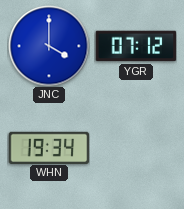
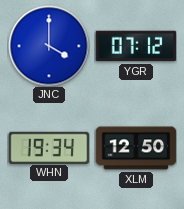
XLM: none -> 12:50
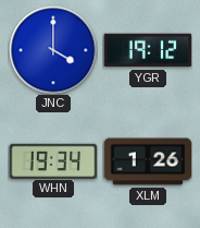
YGR: 07:12 -> 19:12
XLM: 12:50 -> 1:26
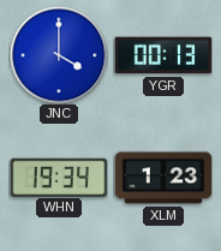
YGR: 19:12 -> 00:13
XLM: 1:26 -> 1:23
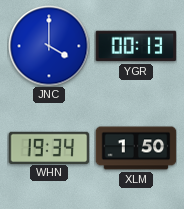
XLM: 1:23 -> 1:50
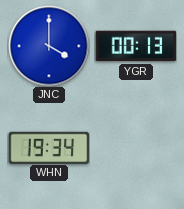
XLM: 1:50 -> none
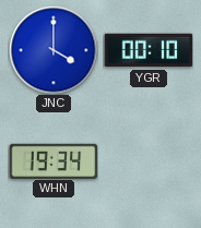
YGR: 00:13 -> 00:10
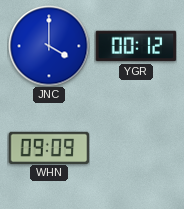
YGR: 00:10 -> 00:12
WHN: 19:34 -> 09:09
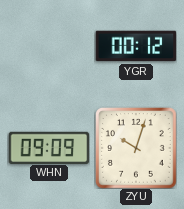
JNC: 4:00 -> none
ZYU: none -> 10:03
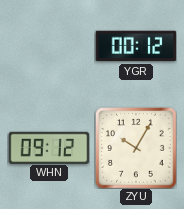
WHN: 09:09 -> 09:12
ZYU: 10:03 -> 10:05
